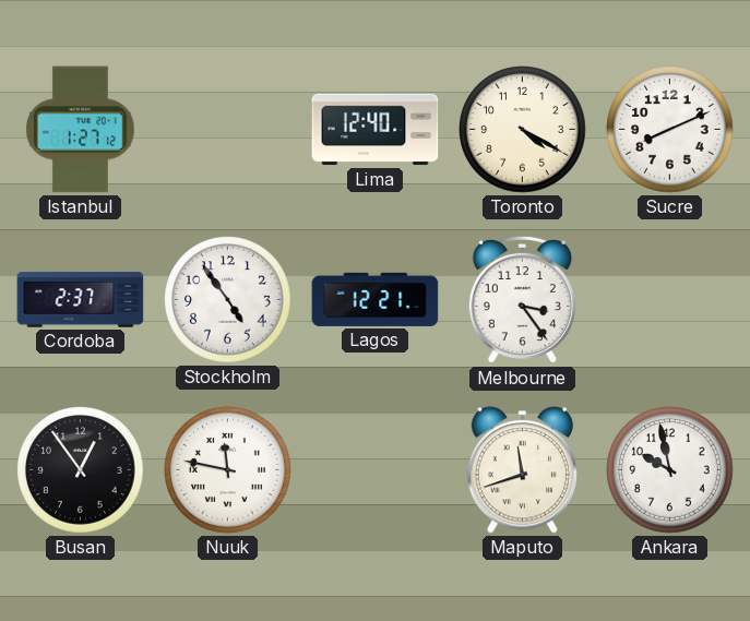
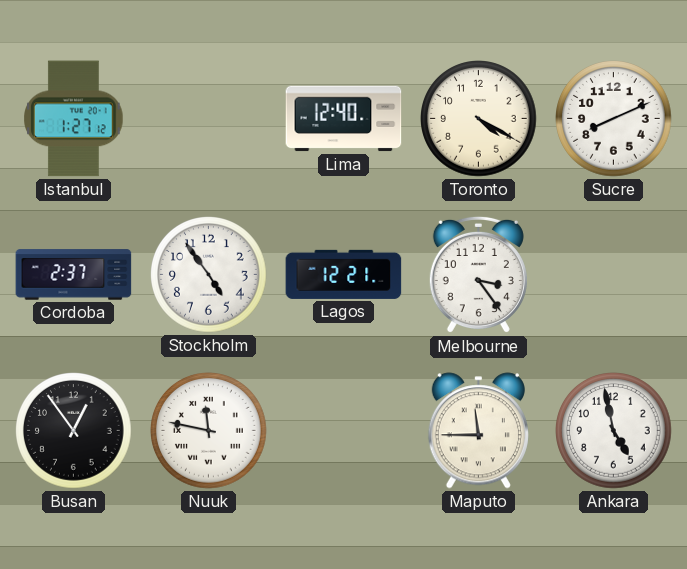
Maputo: 11:42 -> 11:45
Ankara: 9:58 -> 4:58
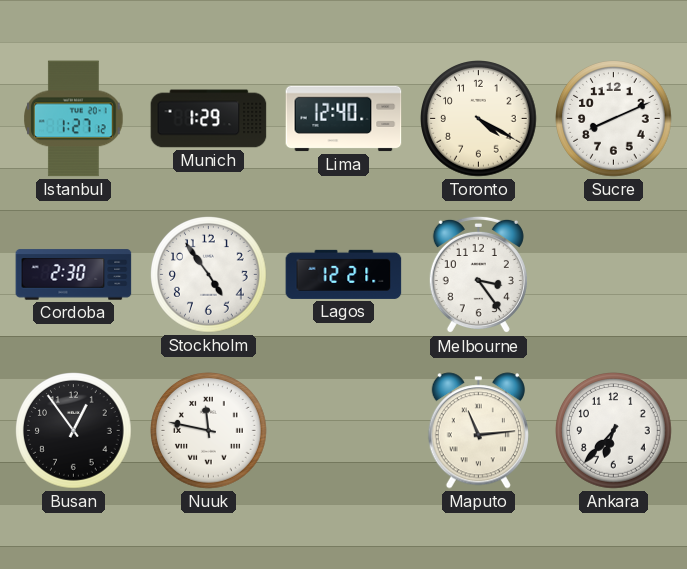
Munich: none -> 1:29
Cordoba: 2:37 -> 2:30
Maputo: 11:45 -> 11:14
Ankara: 4:58 -> 6:37
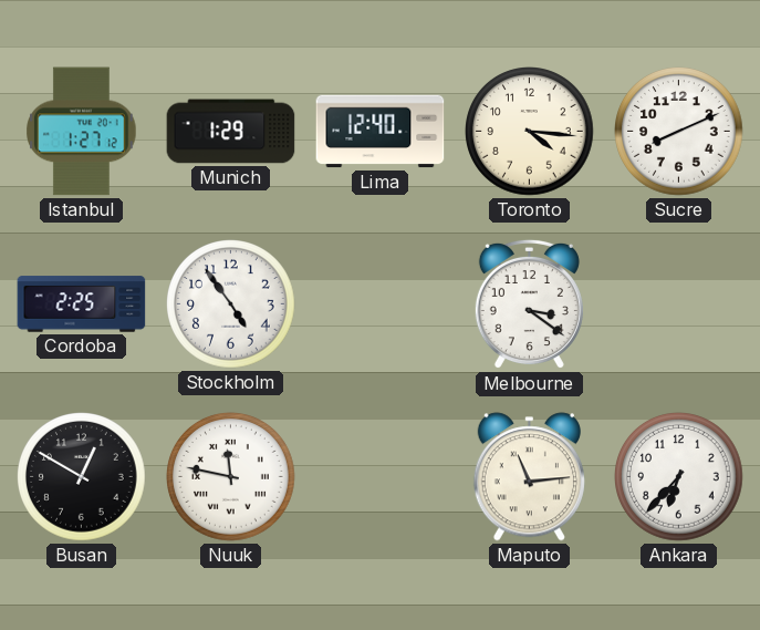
Toronto: 4:20 -> 4:16
Cordoba: 2:30 -> 2:25
Lagos: 12:21 -> none
Melbourne: 3:24 -> 3:21
Busan: 12:54 -> 12:50
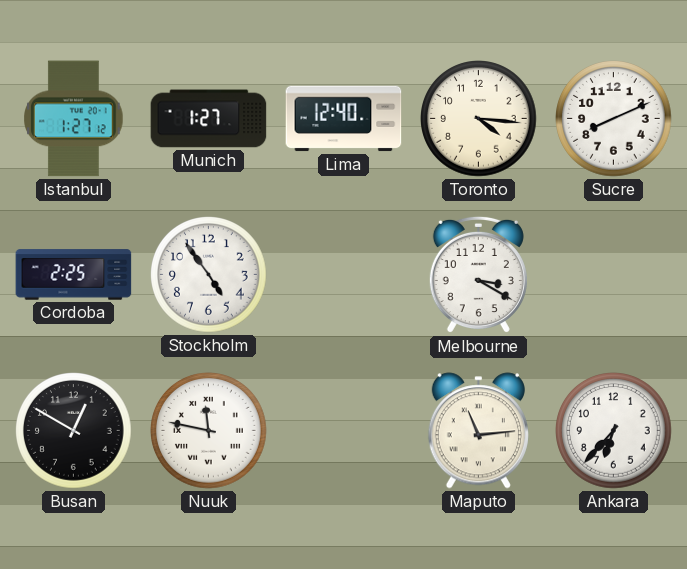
Munich: 1:29 -> 1:27
Melbourne: 3:21 -> 3:20
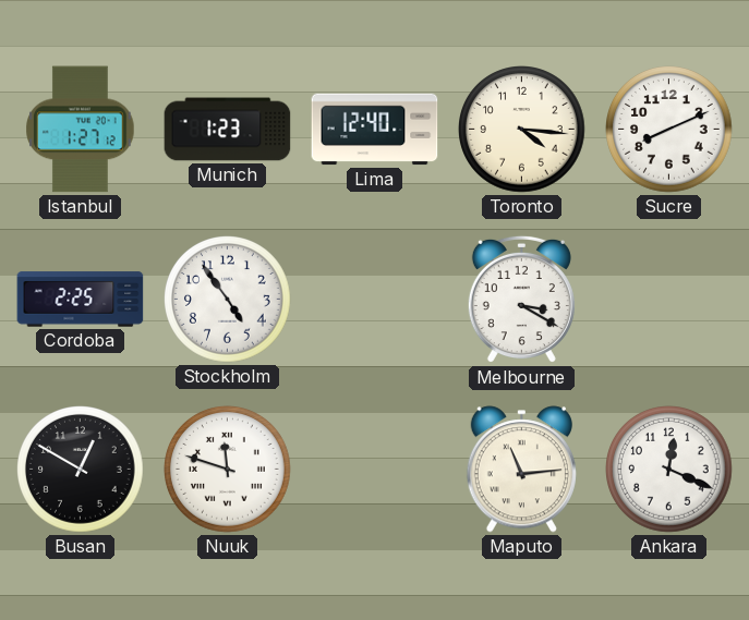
Munich: 1:27 -> 1:23
Nuuk: 11:47 -> 11:48
Ankara: 6:37 -> 12:19
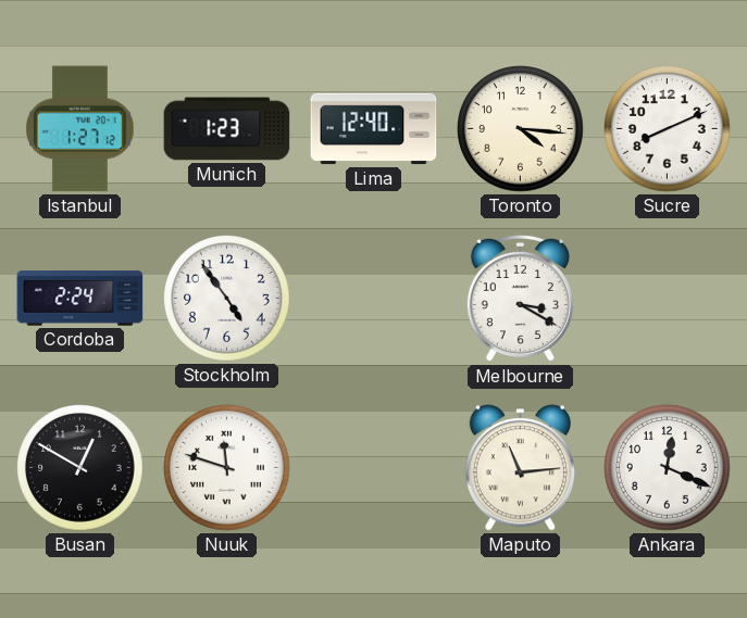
Cordoba: 2:25 -> 2:24
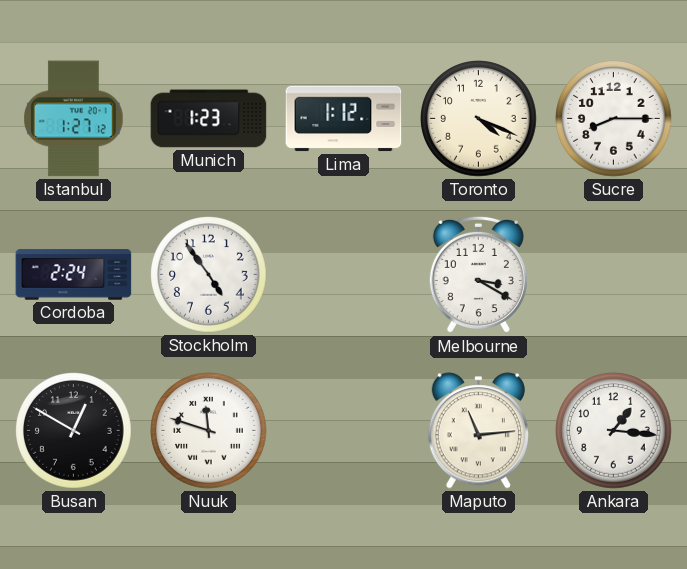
Lima: 12:40 -> 1:12
Toronto: 4:16 -> 4:19
Sucre: 8:11 -> 8:15
Ankara: 12:19 -> 1:16
